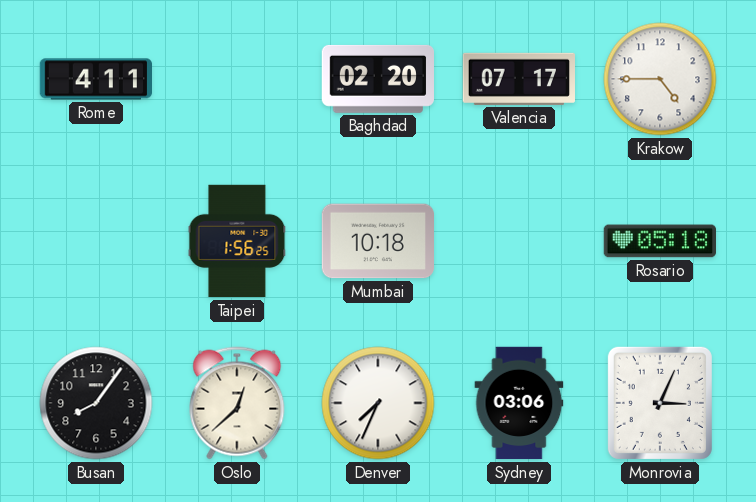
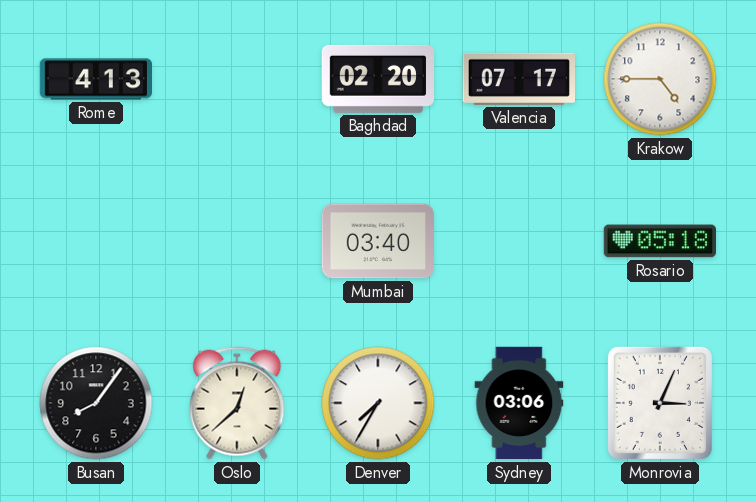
Rome: 4:11 -> 4:13
Taipei: 1:56 -> none
Mumbai: 10:18 -> 03:40
Denver: 7:34 -> 7:35
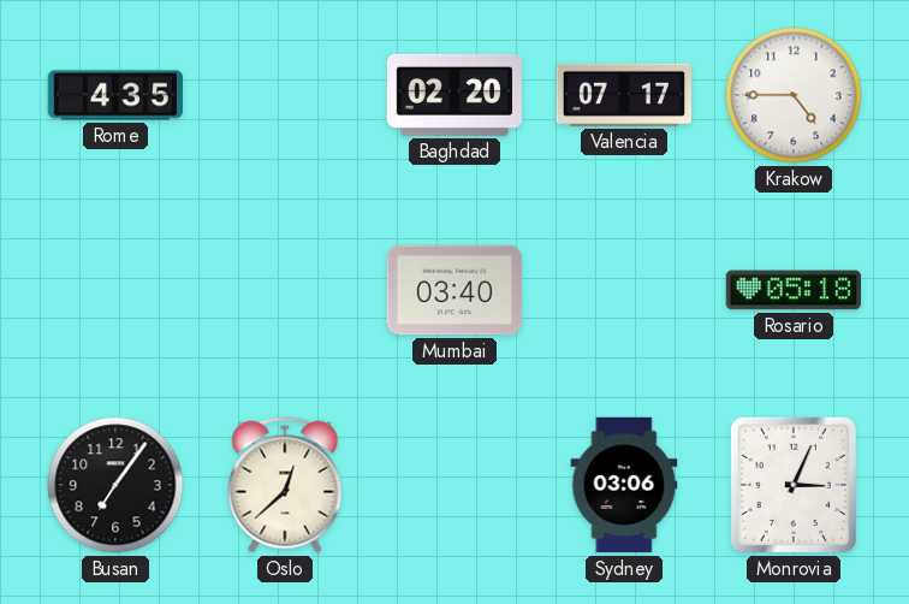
Rome: 4:13 -> 4:35
Busan: 8:06 -> 7:06
Denver: 7:35 -> none
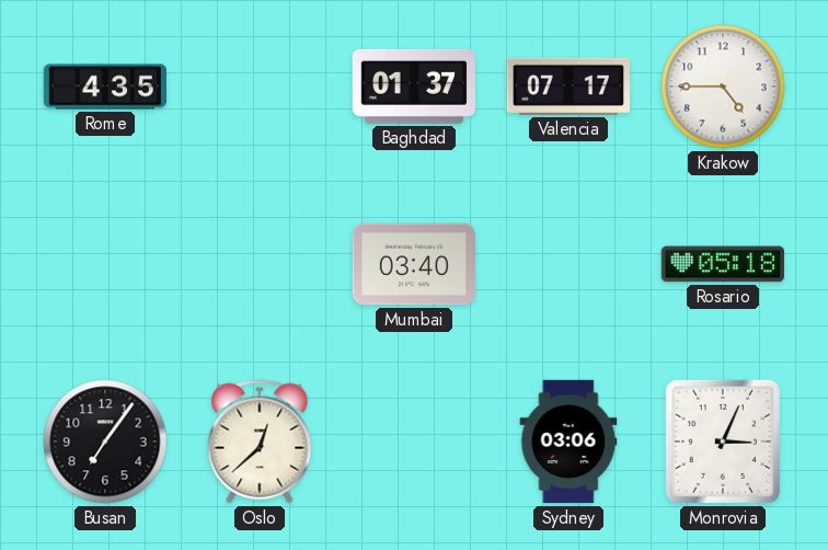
Baghdad: 02:20 -> 01:37
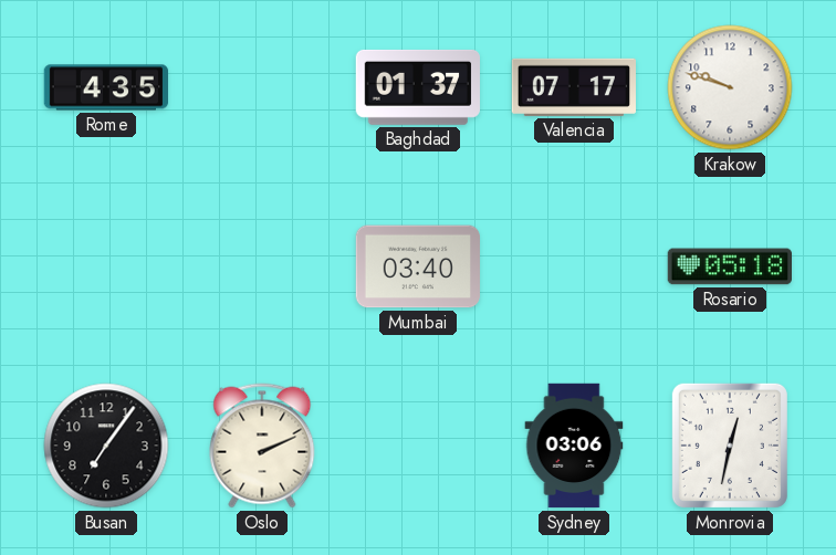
Krakow: 4:45 -> 9:48
Oslo: 12:38 -> 2:11
Monrovia: 3:04 -> 12:32
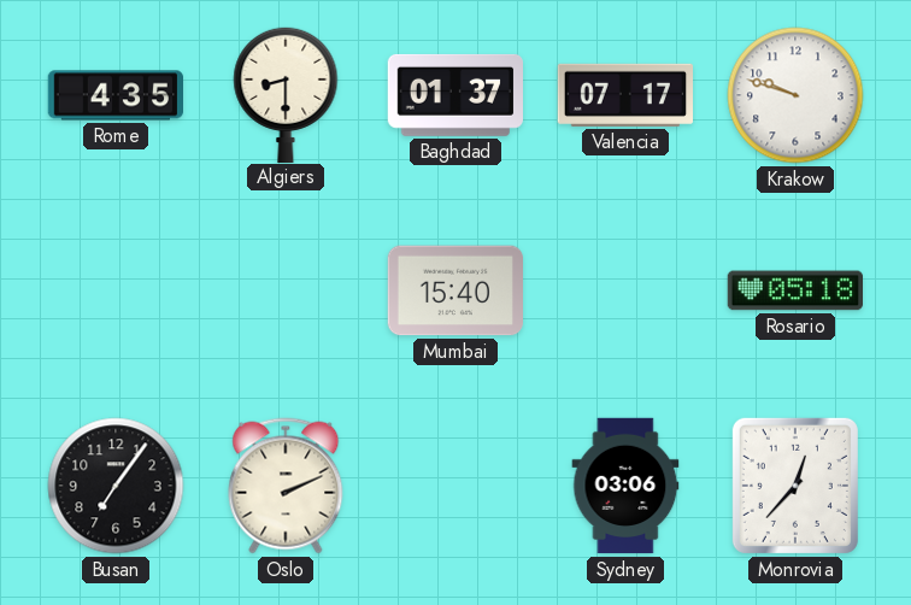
Algiers: none -> 8:30
Mumbai: 03:40 -> 15:40
Monrovia: 12:32 -> 12:37
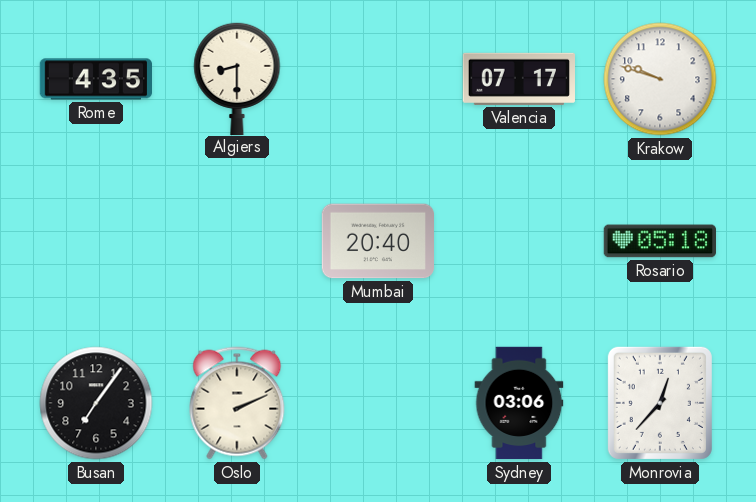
Baghdad: 01:37 -> none
Mumbai: 15:40 -> 20:40
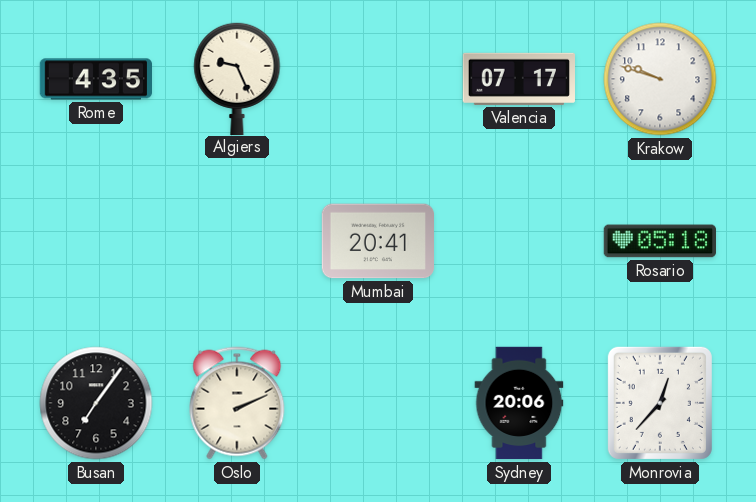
Algiers: 8:30 -> 9:26
Mumbai: 20:40 -> 20:41
Sydney: 03:06 -> 20:06
